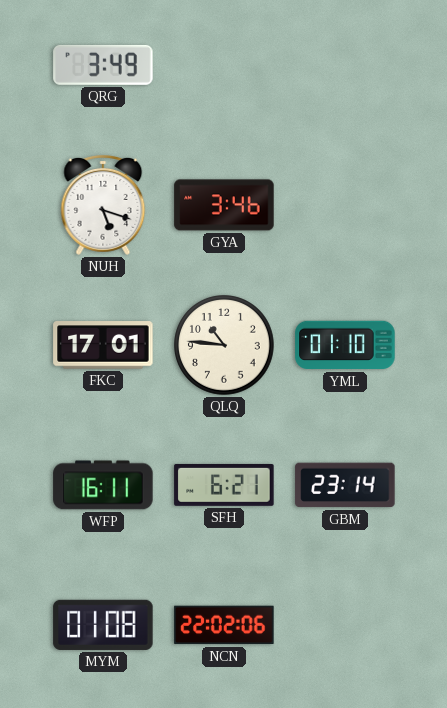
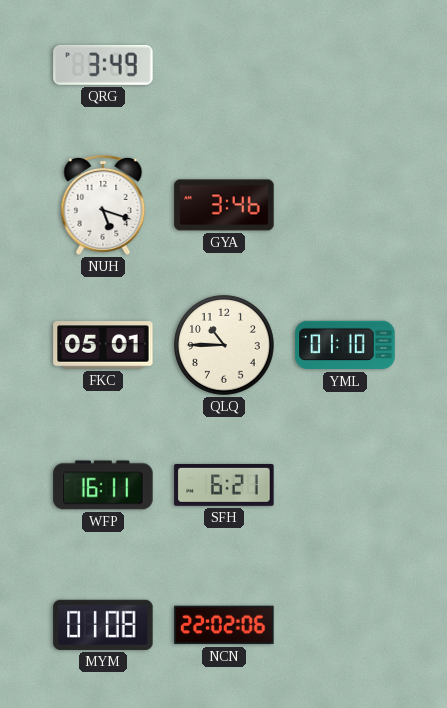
FKC: 17:01 -> 05:01
QLQ: 10:46 -> 10:45
GBM: 23:14 -> none
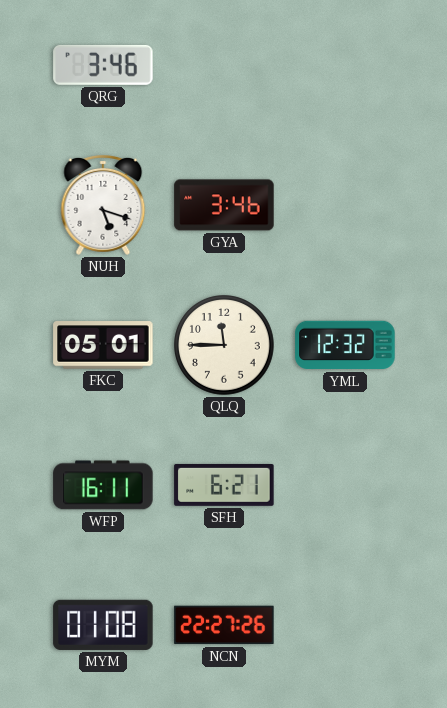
QRG: 3:49 -> 3:46
QLQ: 10:45 -> 11:45
YML: 01:10 -> 12:32
NCN: 22:02 -> 22:27
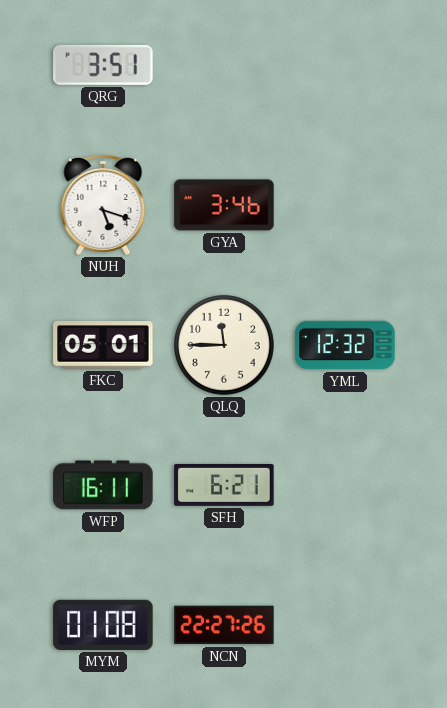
QRG: 3:46 -> 3:51
